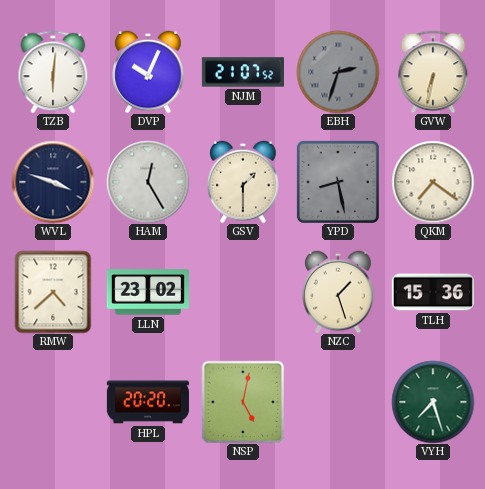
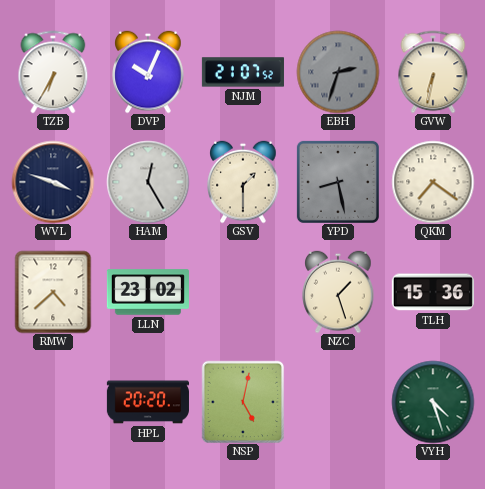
TZB: 6:01 -> 6:35
VYH: 7:27 -> 4:27
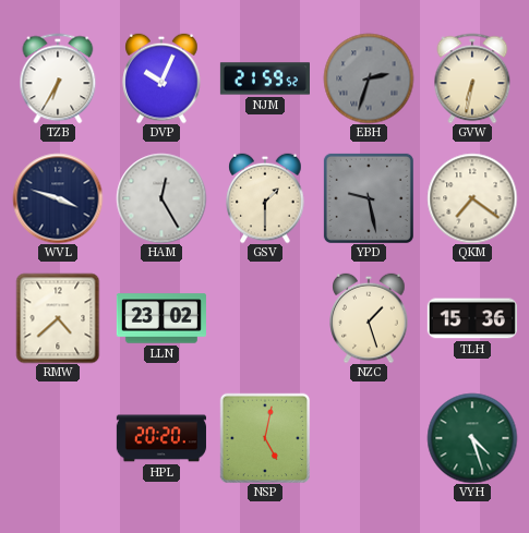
NJM: 21:07 -> 21:59
YPD: 8:28 -> 9:28
